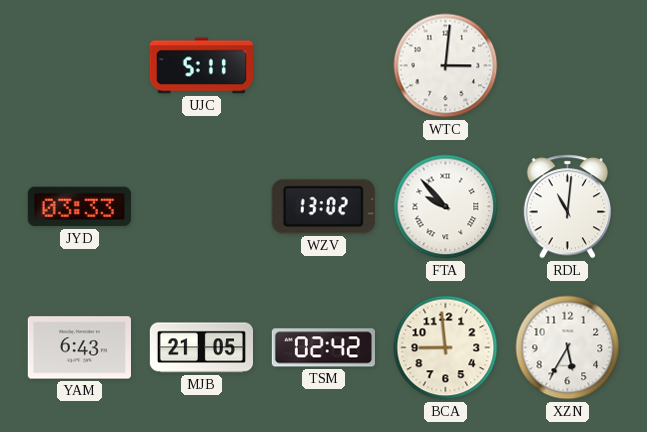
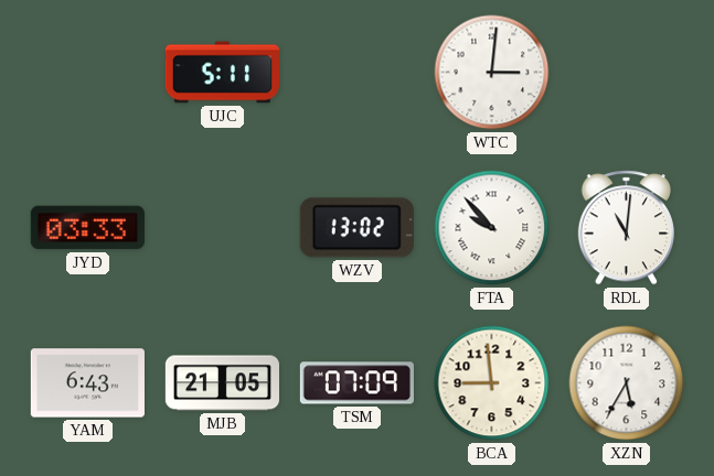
TSM: 02:42 -> 07:09
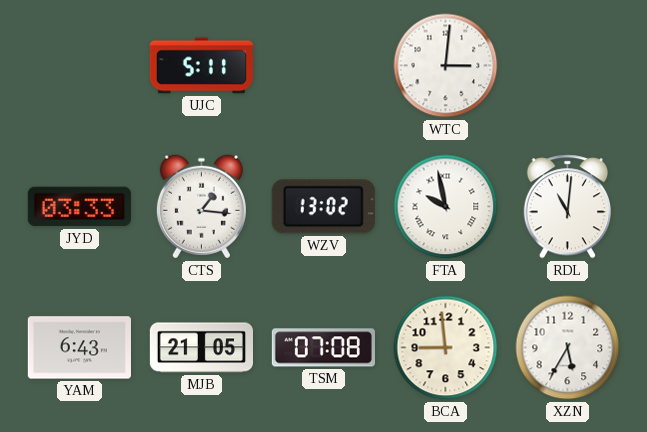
CTS: none -> 1:16
FTA: 9:53 -> 9:58
TSM: 07:09 -> 07:08
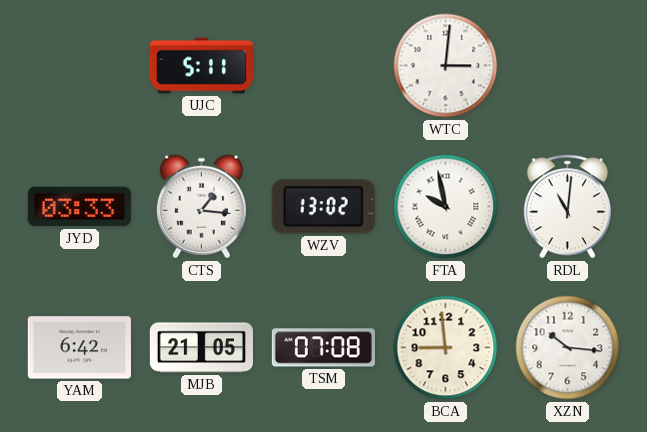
YAM: 6:43 -> 6:42
XZN: 5:35 -> 10:16
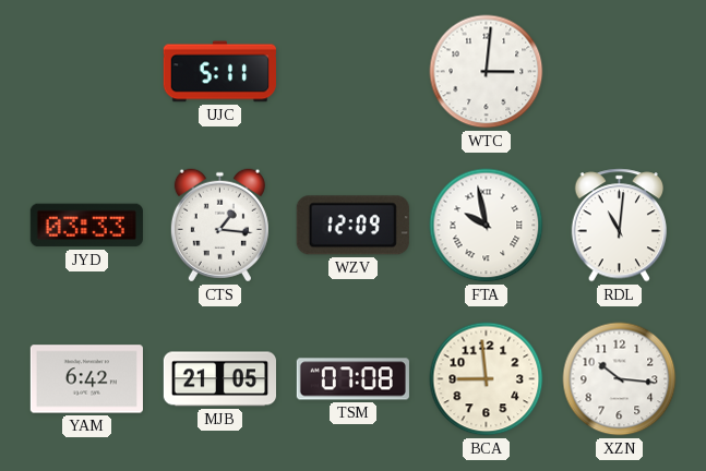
WZV: 13:02 -> 12:09
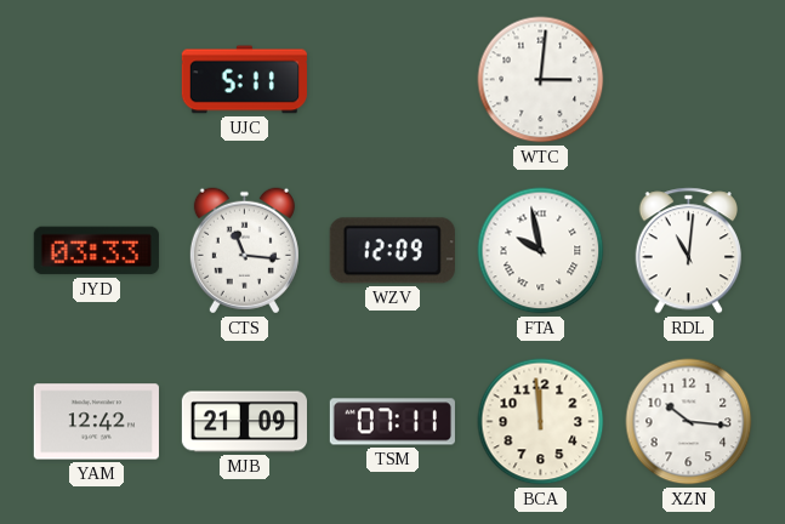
CTS: 1:16 -> 11:16
YAM: 6:42 -> 12:42
MJB: 21:05 -> 21:09
TSM: 07:08 -> 07:11
BCA: 8:59 -> 11:59
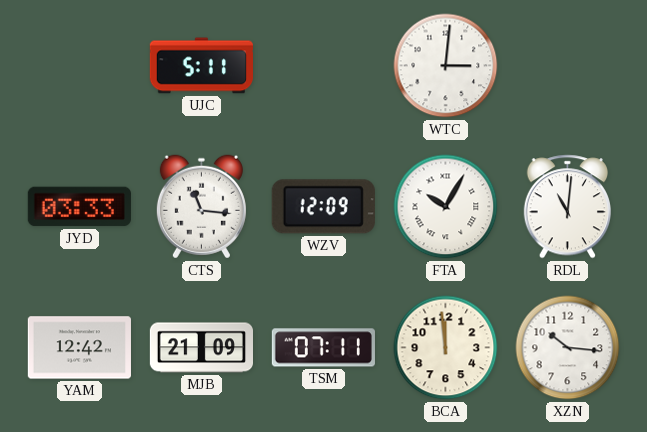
FTA: 9:58 -> 10:05
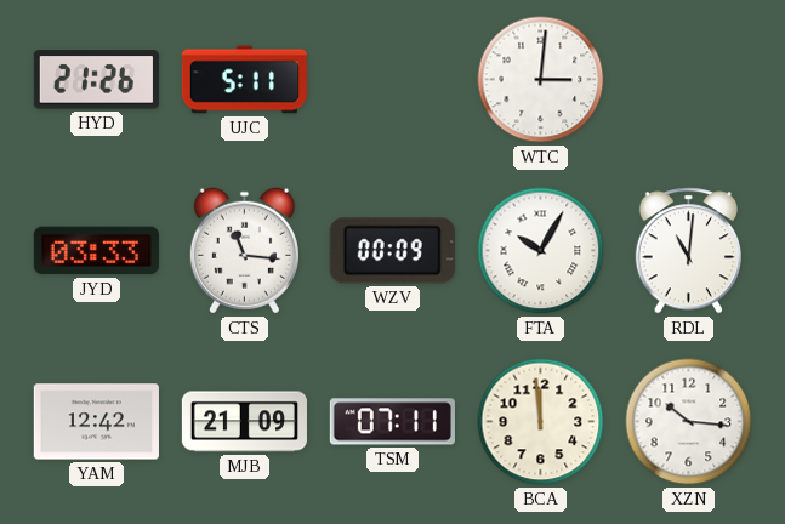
HYD: none -> 21:26
WZV: 12:09 -> 00:09
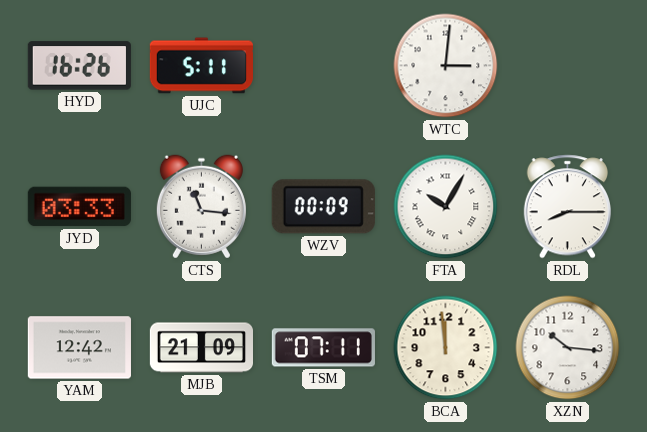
HYD: 21:26 -> 16:26
RDL: 11:01 -> 8:15
